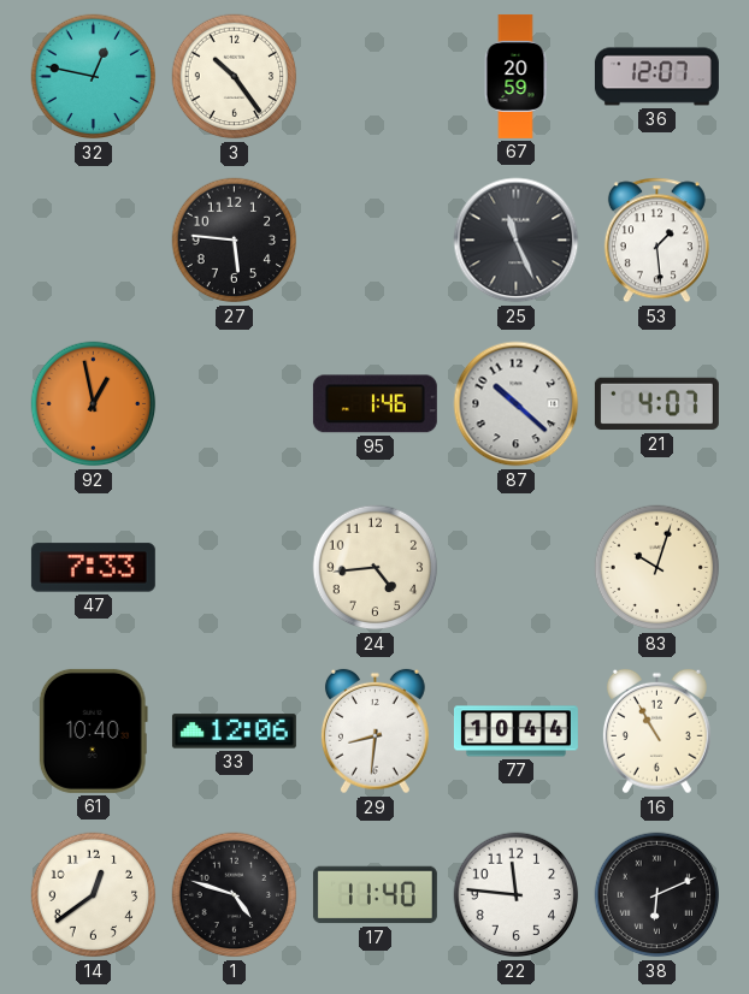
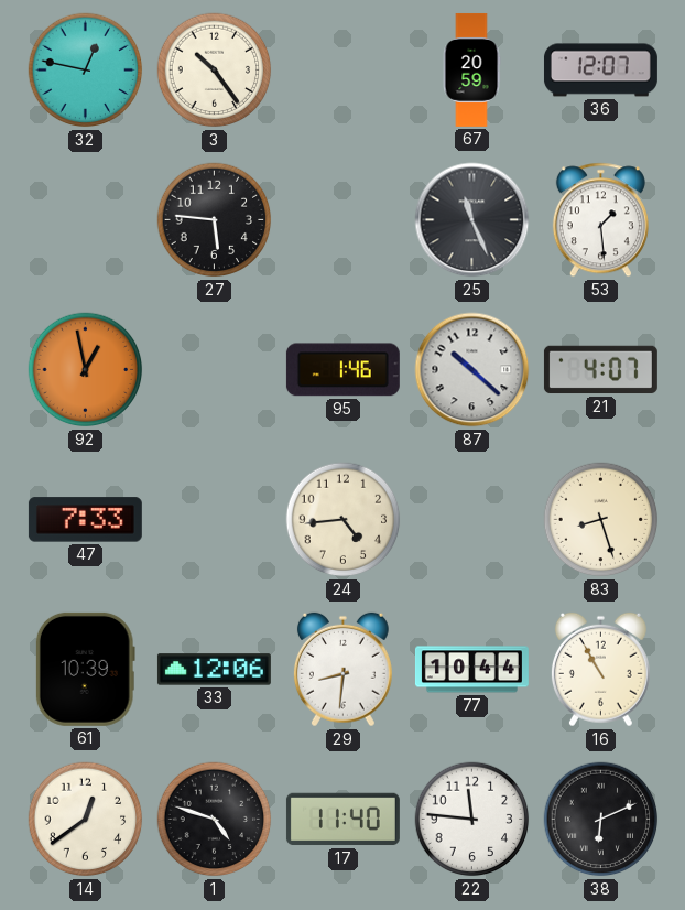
83: 10:03 -> 8:27
61: 10:40 -> 10:39
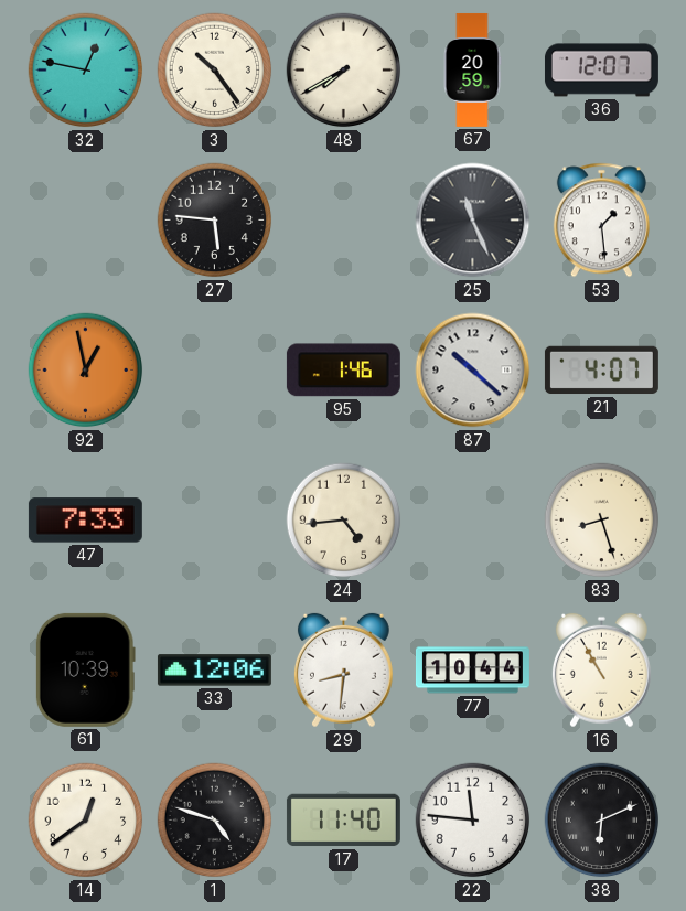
48: none -> 7:40
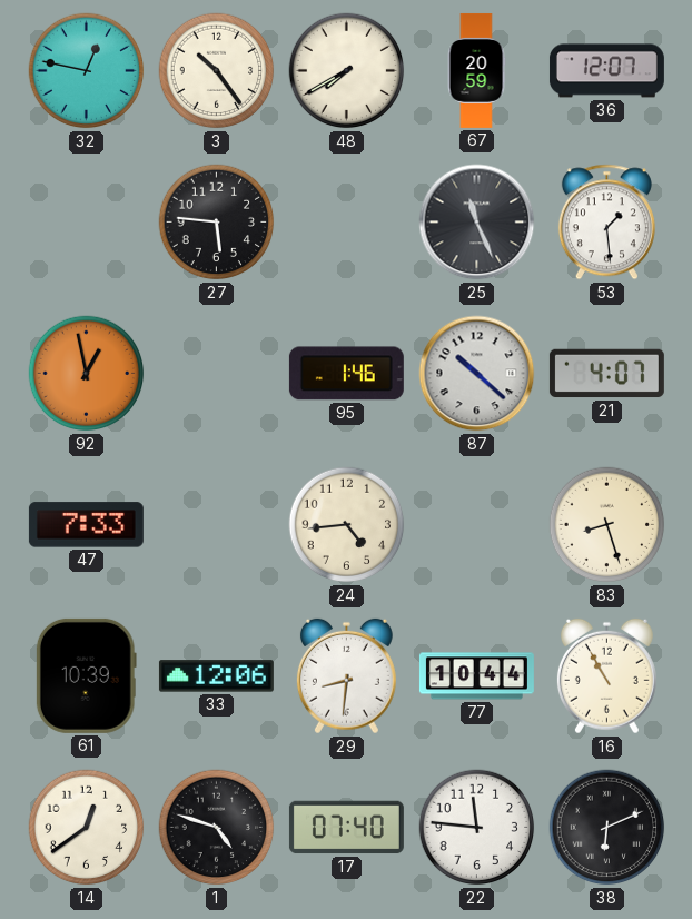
17: 11:40 -> 07:40
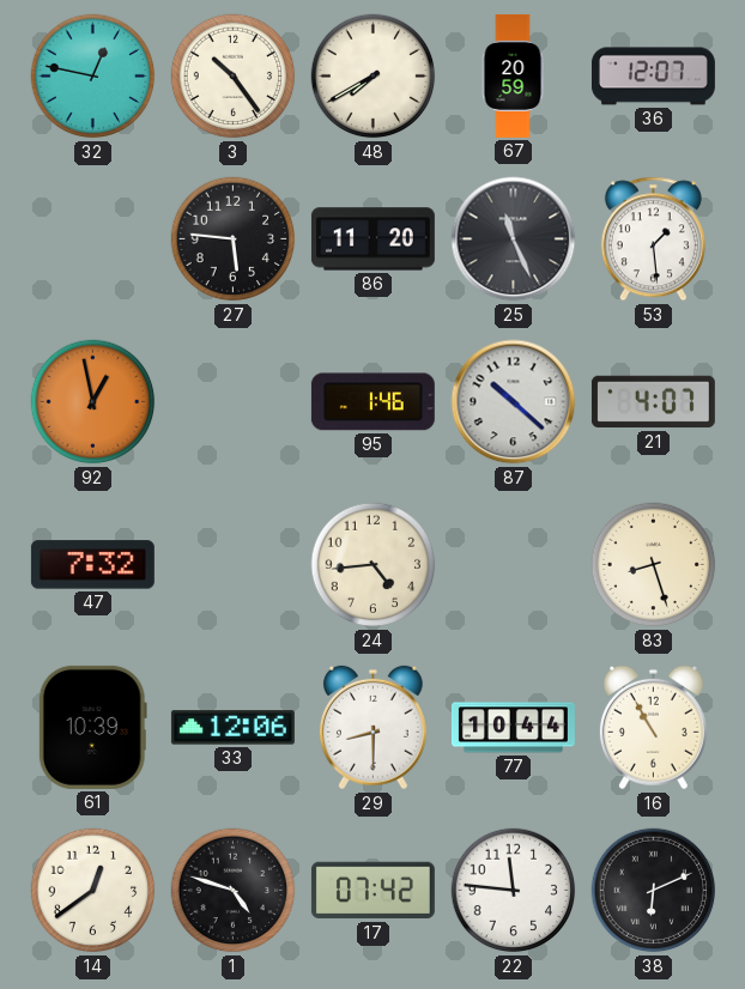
86: none -> 11:20
47: 7:33 -> 7:32
29: 8:31 -> 8:30
17: 07:40 -> 07:42
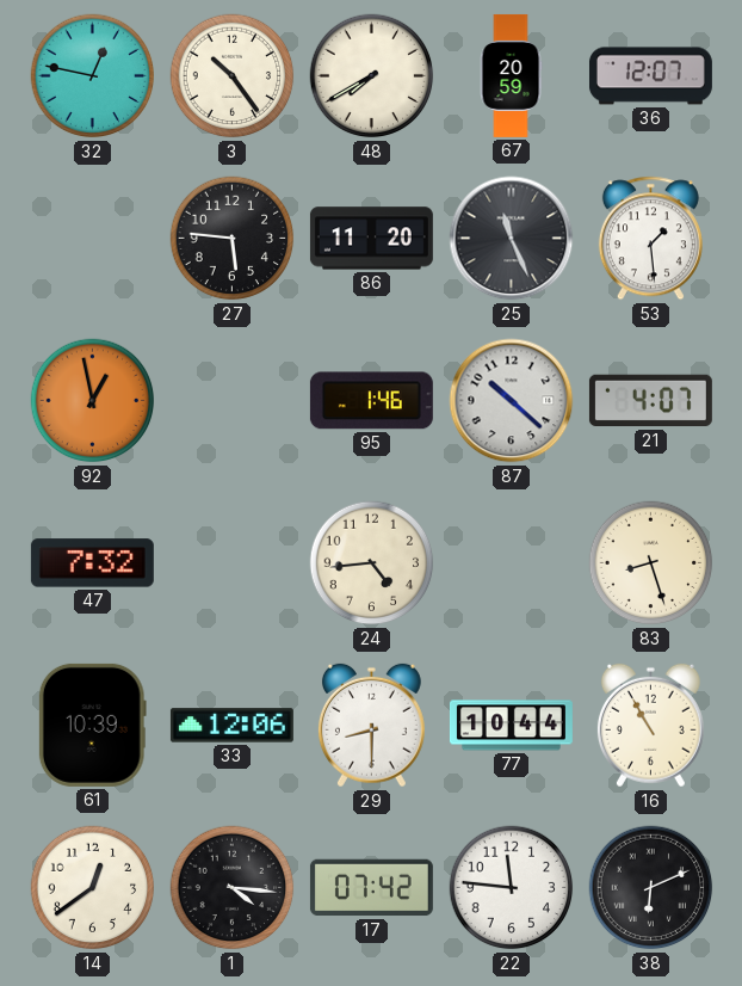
1: 4:48 -> 4:16
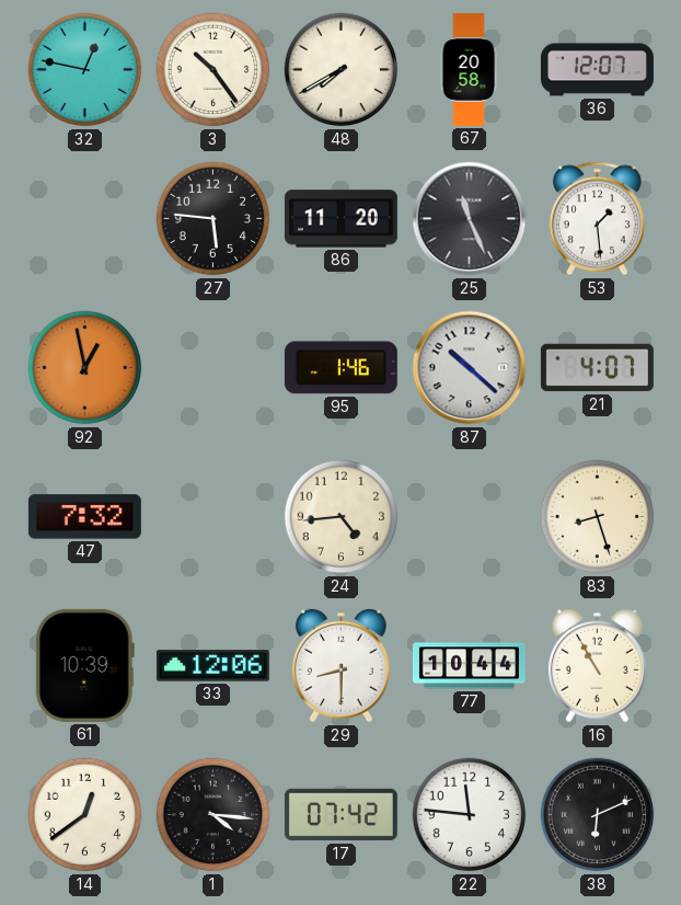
67: 20:59 -> 20:58
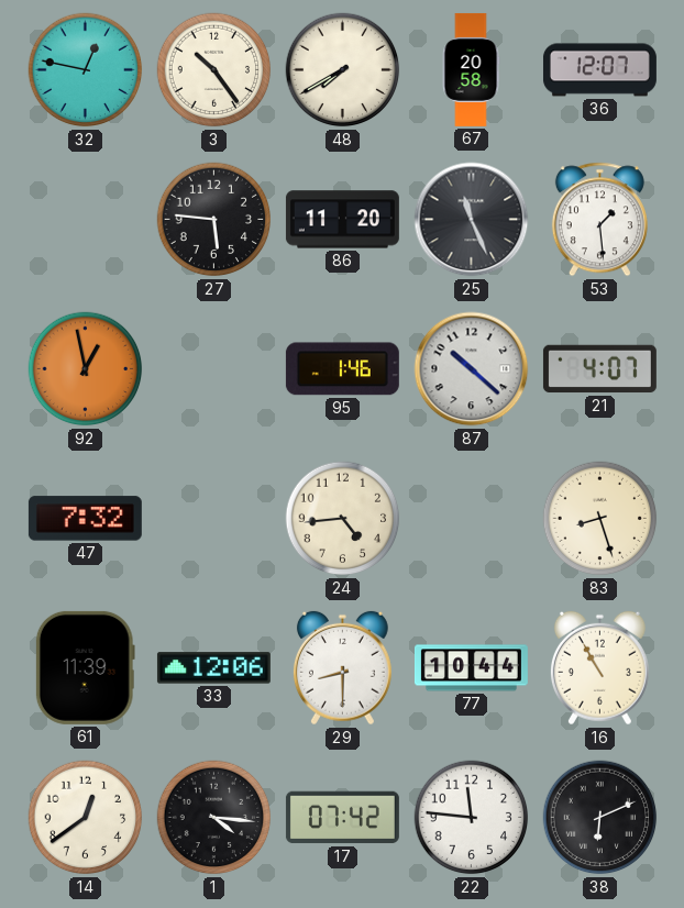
61: 10:39 -> 11:39
